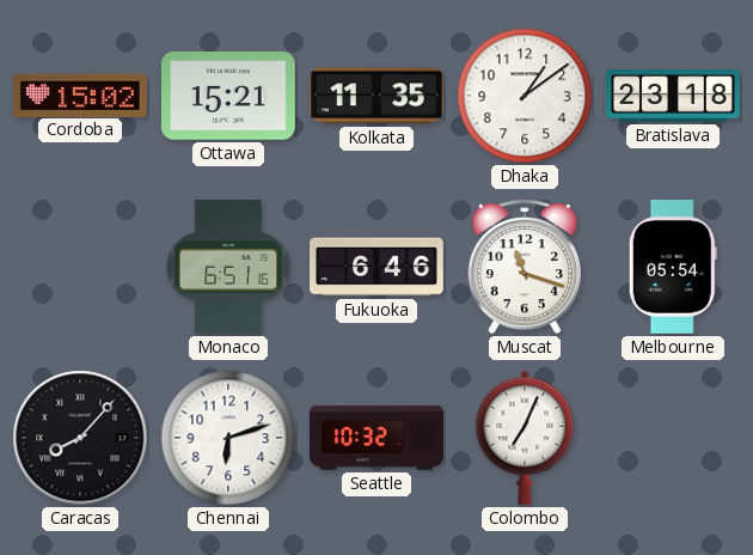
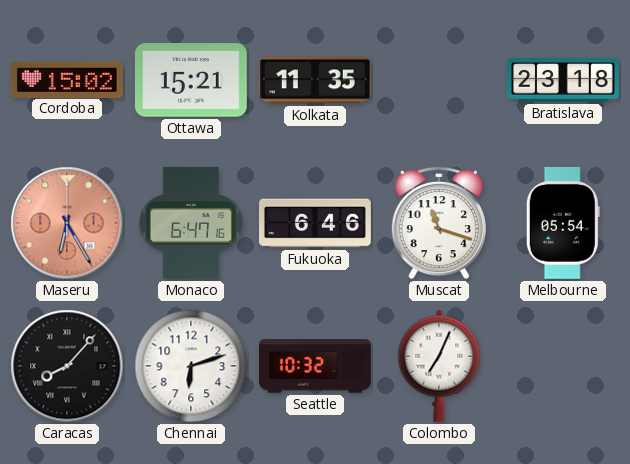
Dhaka: 1:09 -> none
Maseru: none -> 6:25
Monaco: 6:51 -> 6:47
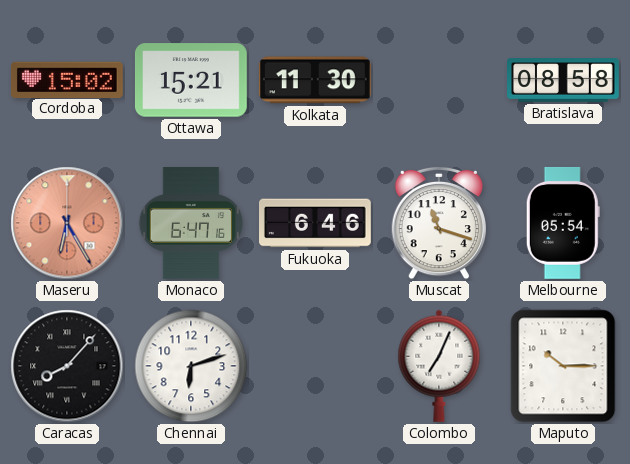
Kolkata: 11:35 -> 11:30
Bratislava: 23:18 -> 08:58
Seattle: 10:32 -> none
Maputo: none -> 10:15
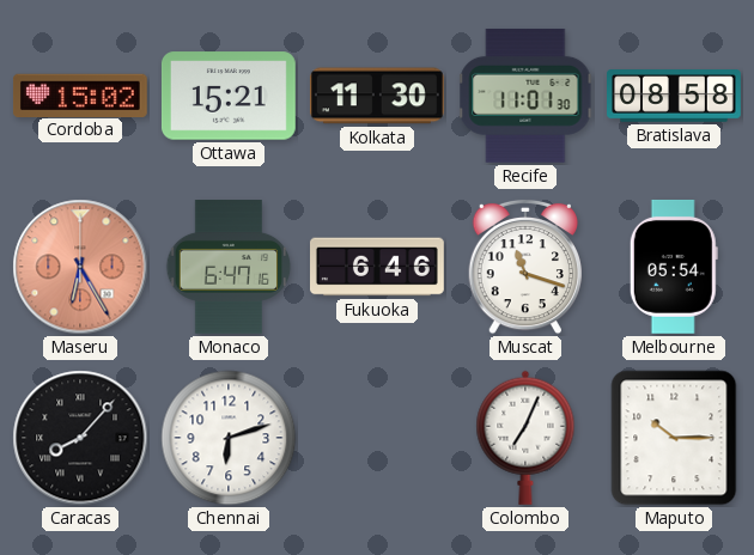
Recife: none -> 11:01
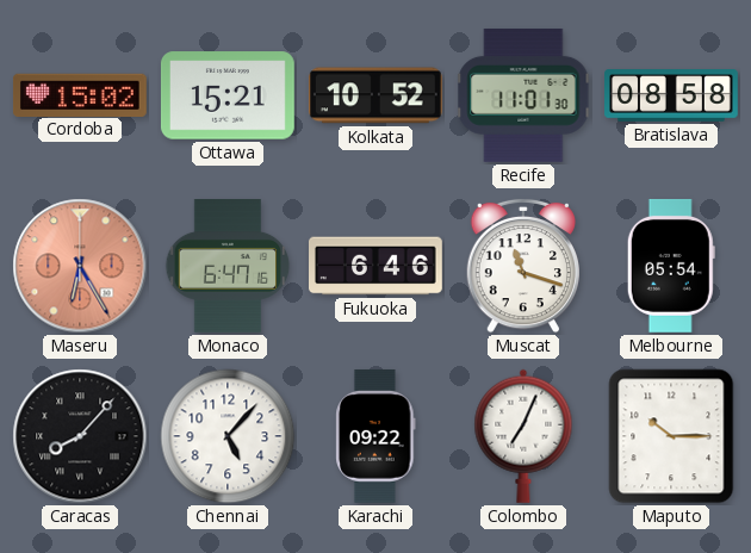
Kolkata: 11:30 -> 10:52
Chennai: 6:12 -> 5:07
Karachi: none -> 09:22
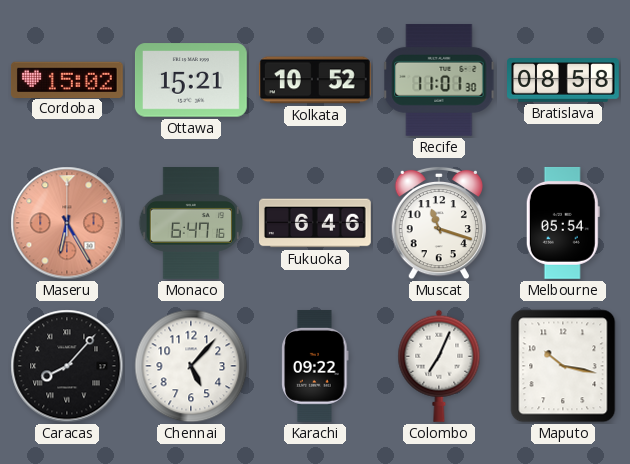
Maputo: 10:15 -> 10:17
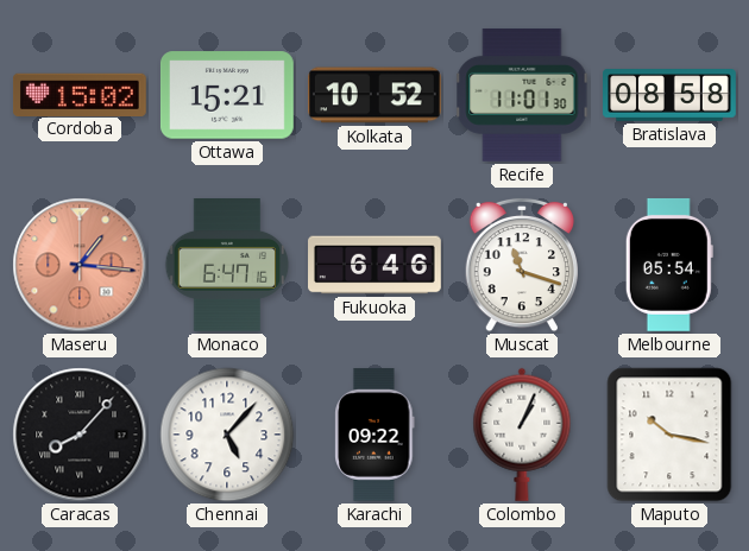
Maseru: 6:25 -> 1:16
Colombo: 7:04 -> 1:04
